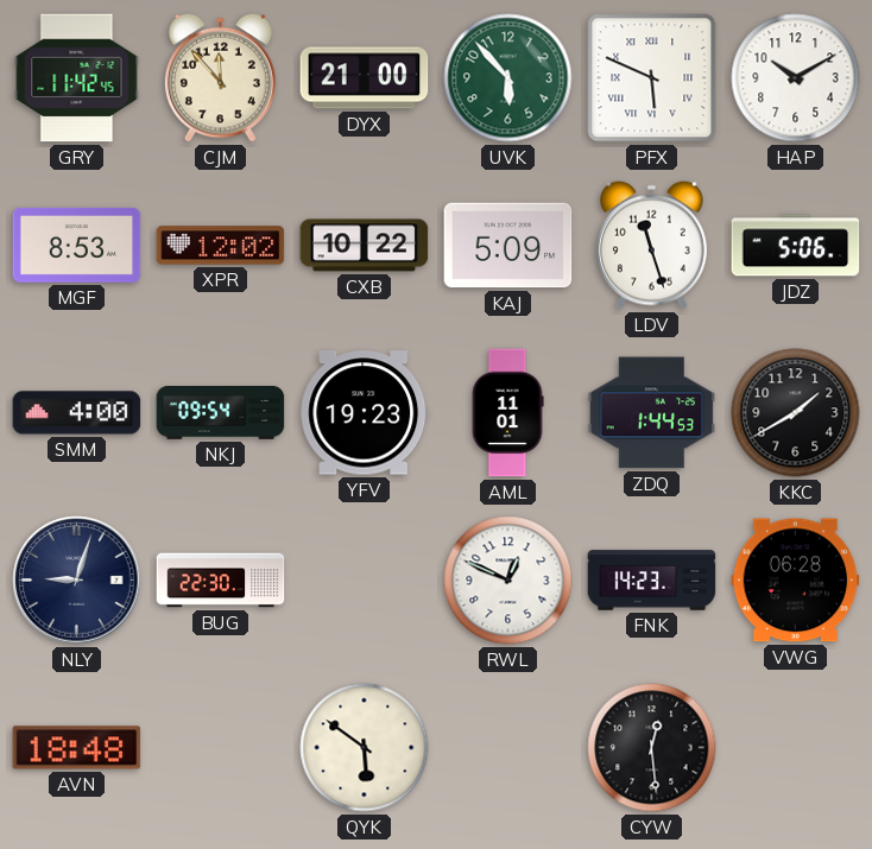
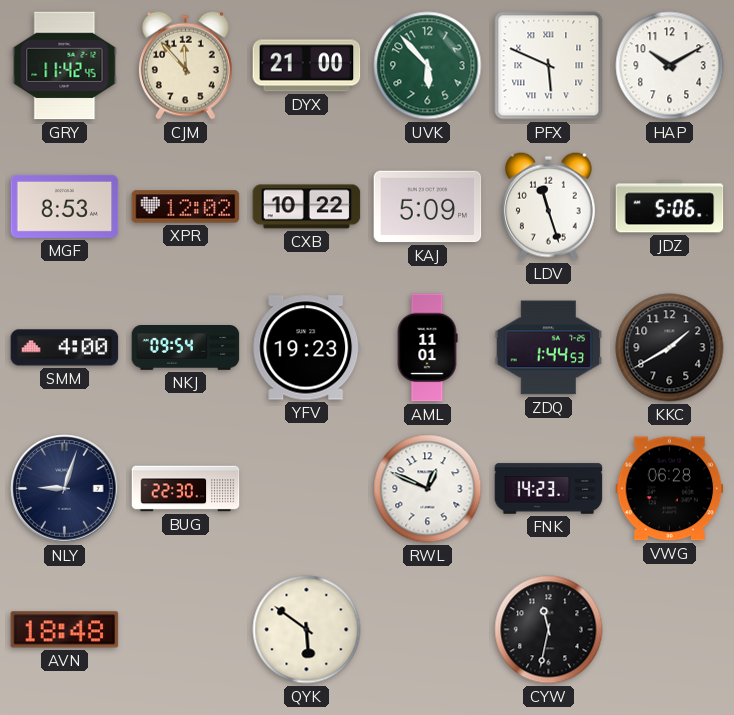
CYW: 12:29 -> 11:32
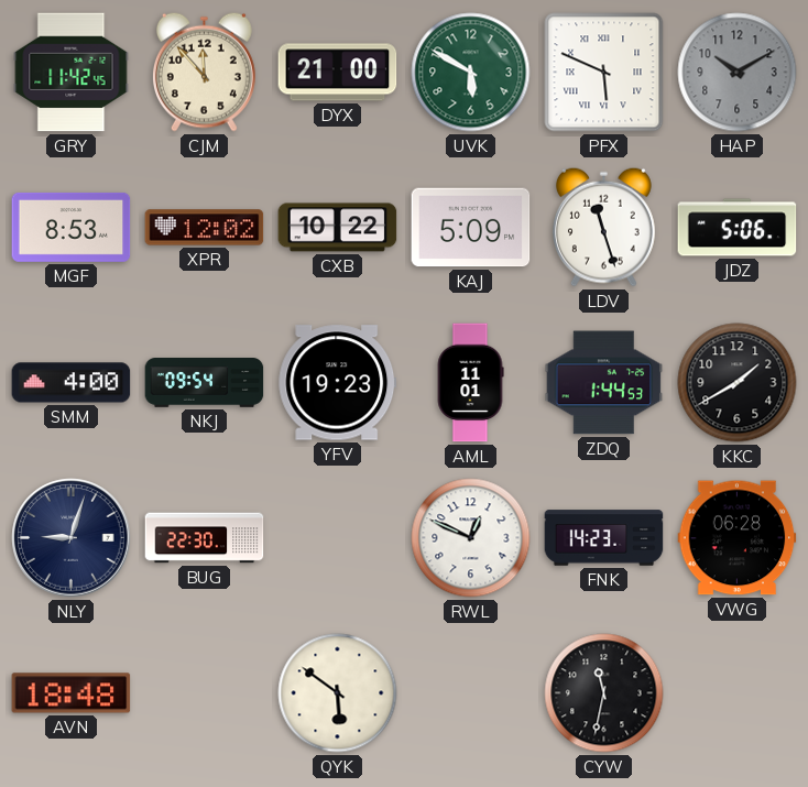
UVK: 5:53 -> 5:50
HAP dial: white -> grey
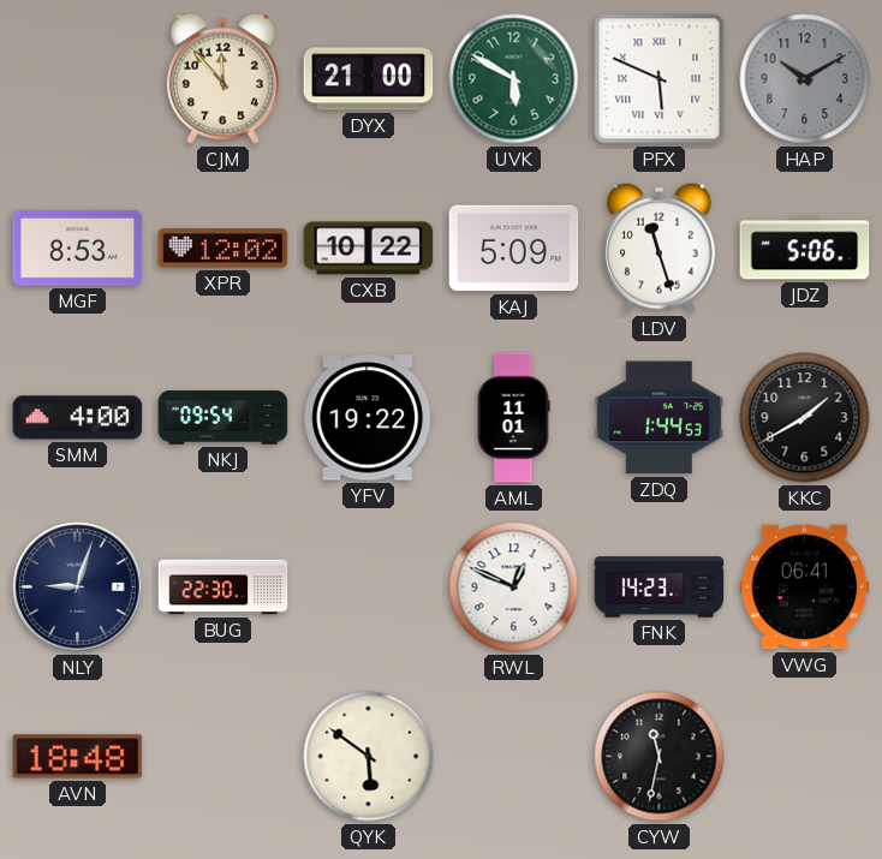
GRY: 11:42 -> none
YFV: 19:23 -> 19:22
VWG: 06:28 -> 06:41
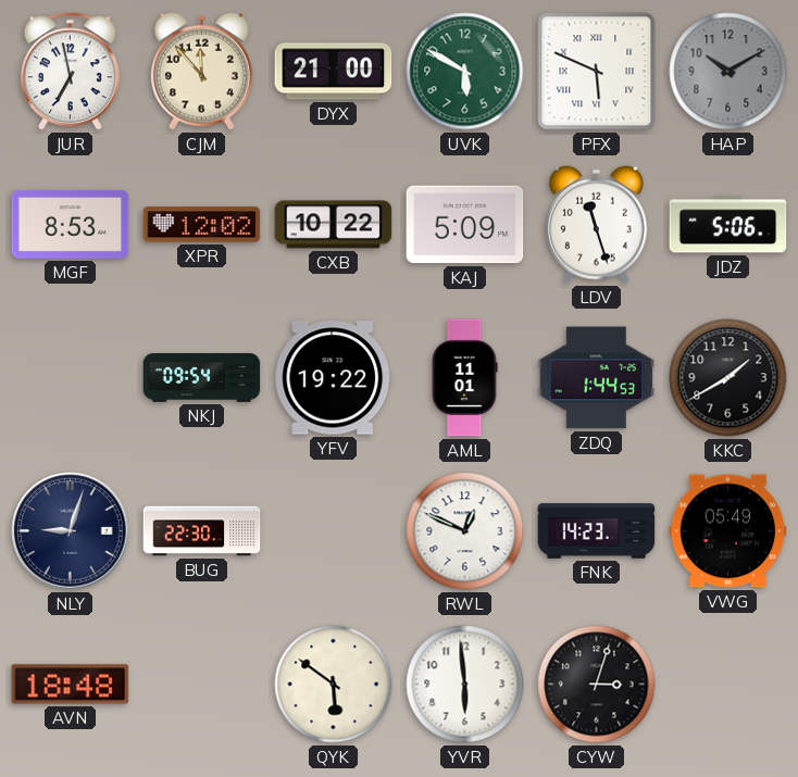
JUR: none -> 6:58
SMM: 4:00 -> none
VWG: 06:41 -> 05:49
YVR: none -> 5:59
CYW: 11:32 -> 3:03
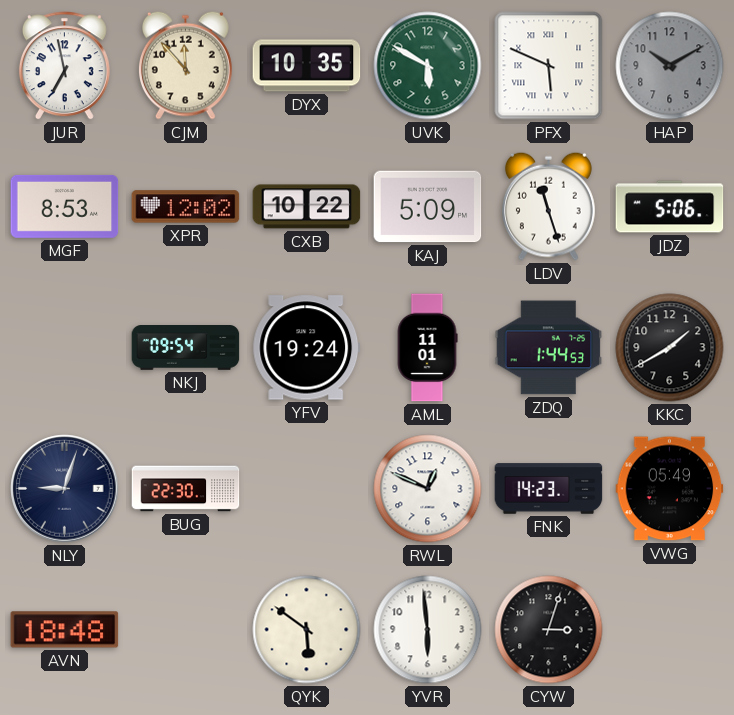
DYX: 21:00 -> 10:35
YFV: 19:22 -> 19:24
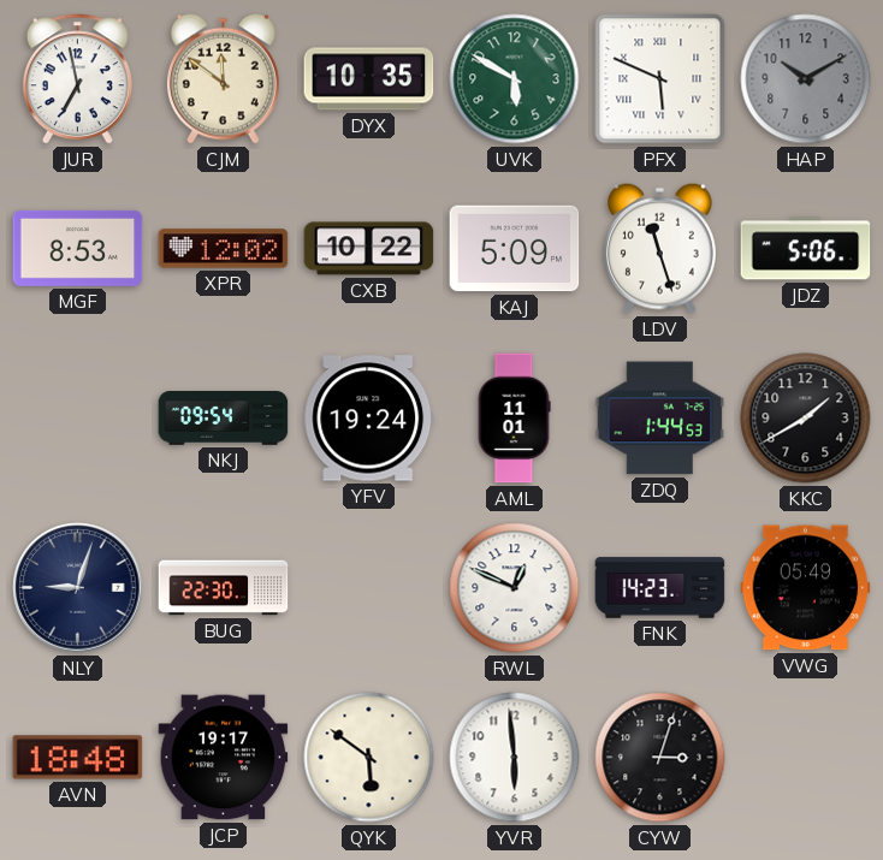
CJM: 11:53 -> 11:51
JCP: none -> 19:17
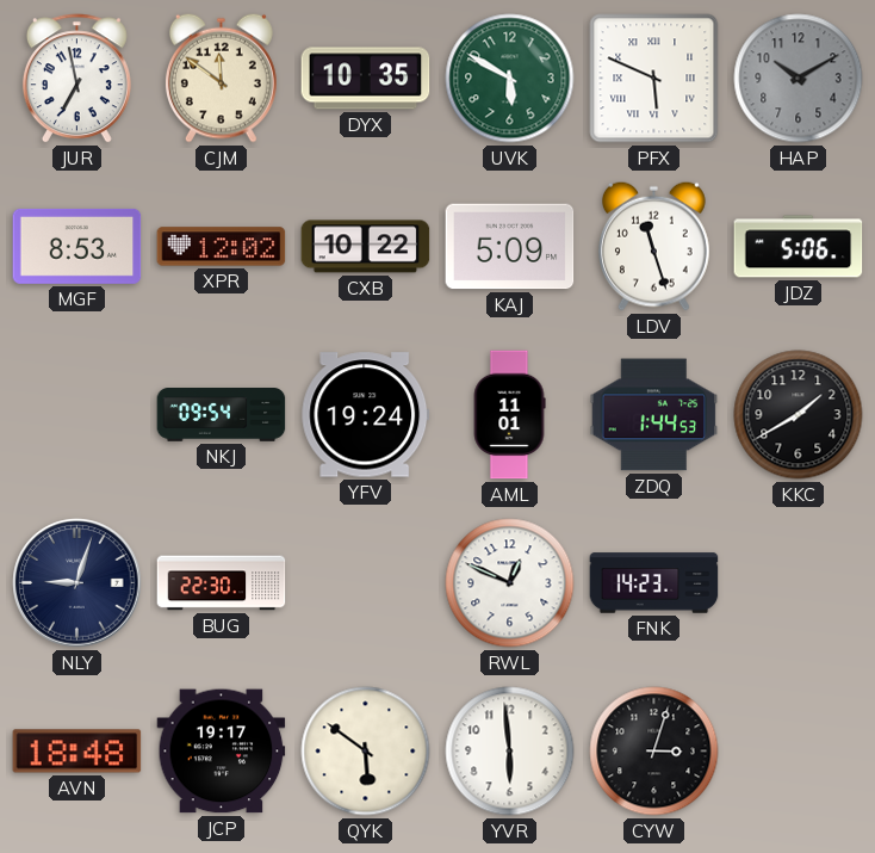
VWG: 05:49 -> none
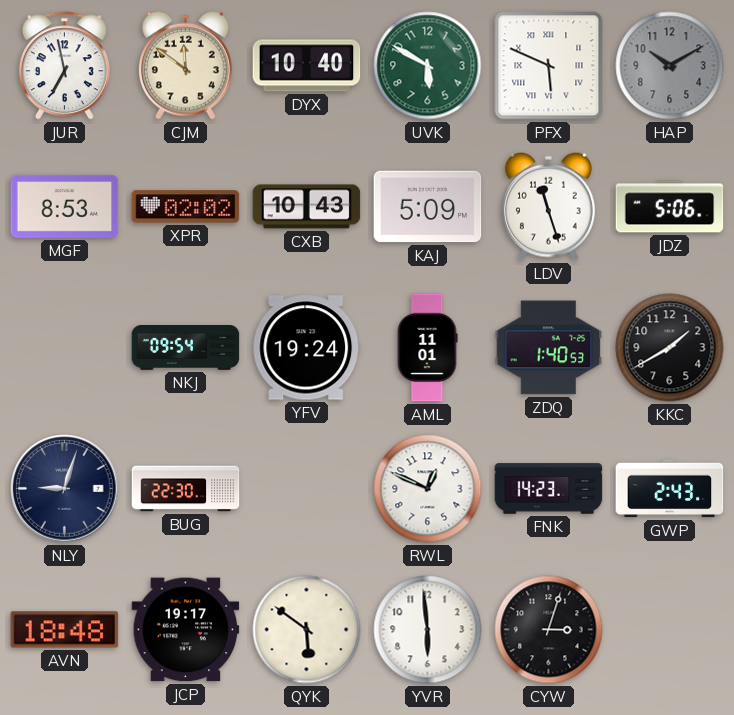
DYX: 10:35 -> 10:40
XPR: 12:02 -> 02:02
CXB: 10:22 -> 10:43
ZDQ: 1:44 -> 1:40
GWP: none -> 2:43
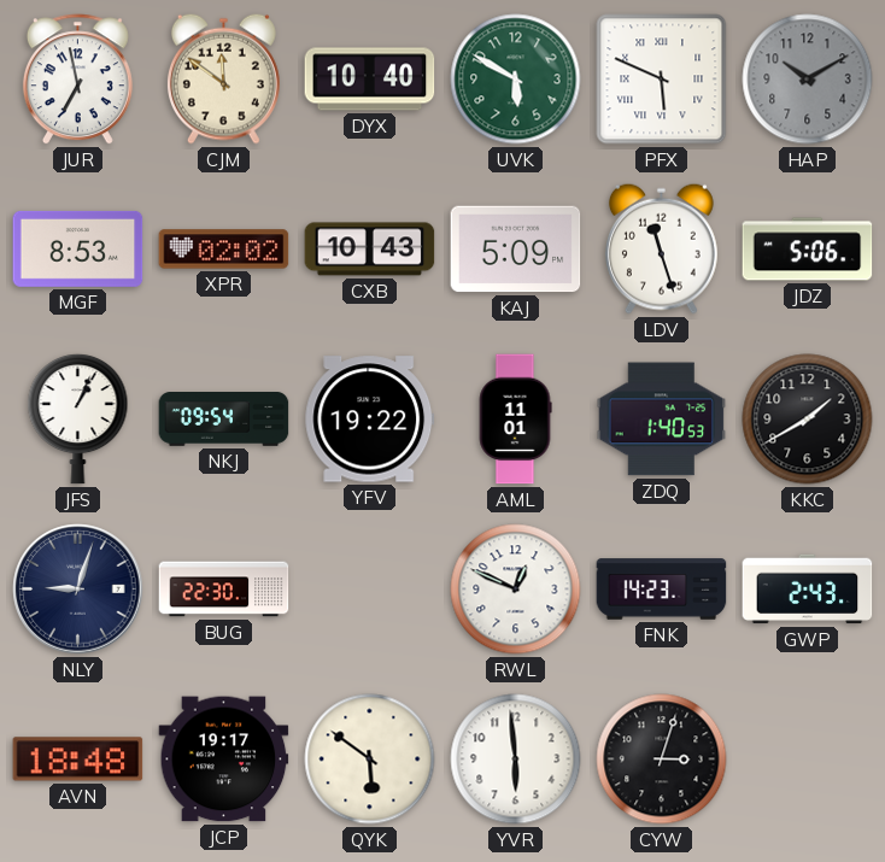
JFS: none -> 1:04
YFV: 19:24 -> 19:22
